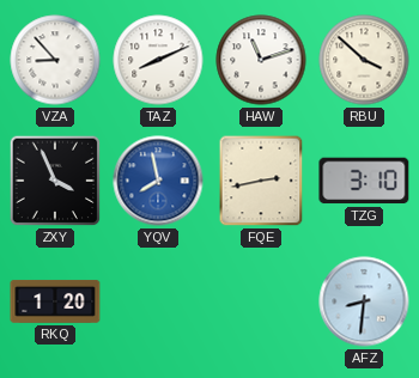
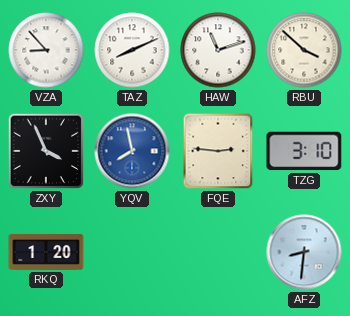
FQE: 2:43 -> 2:46
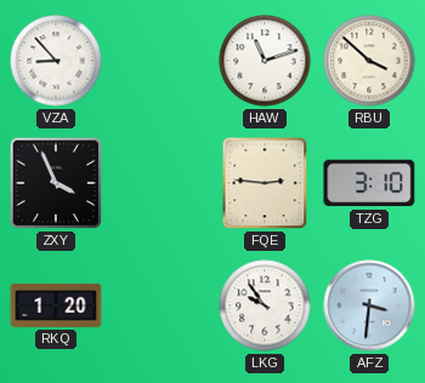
TAZ: 8:11 -> none
YQV: 7:58 -> none
LKG: none -> 9:54
AFZ: 8:31 -> 3:31
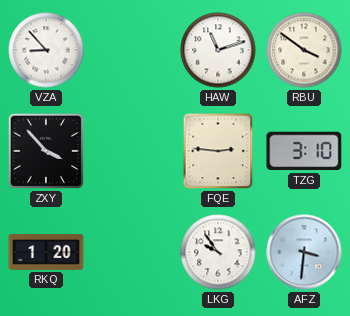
RBU: 3:52 -> 3:51
ZXY: 3:56 -> 3:53
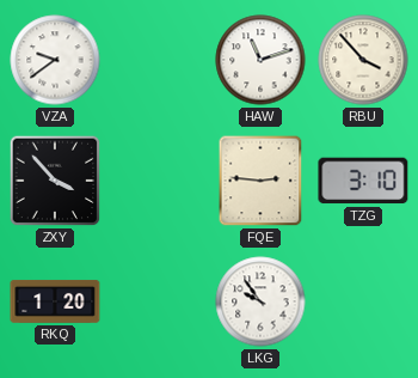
VZA: 8:53 -> 9:39
RBU: 3:51 -> 3:53
AFZ: 3:31 -> none
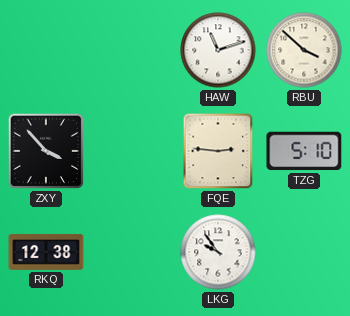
VZA: 9:39 -> none
RBU: 3:53 -> 3:52
TZG: 3:10 -> 5:10
RKQ: 1:20 -> 12:38
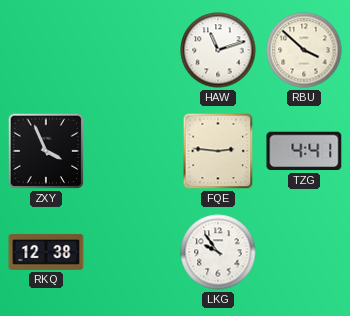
ZXY: 3:53 -> 3:56
TZG: 5:10 -> 4:41
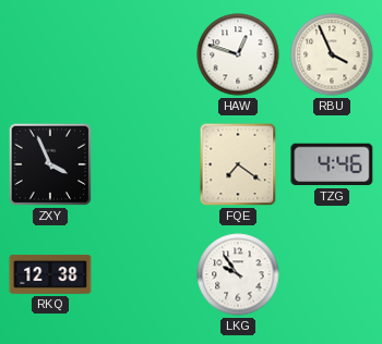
HAW: 11:12 -> 12:48
RBU: 3:52 -> 3:56
FQE: 2:46 -> 7:21
TZG: 4:41 -> 4:46
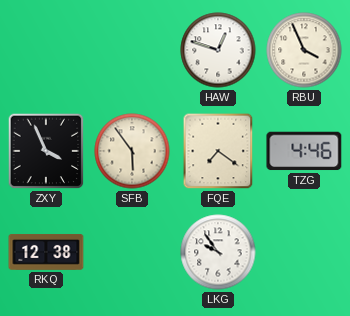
SFB: none -> 5:54
